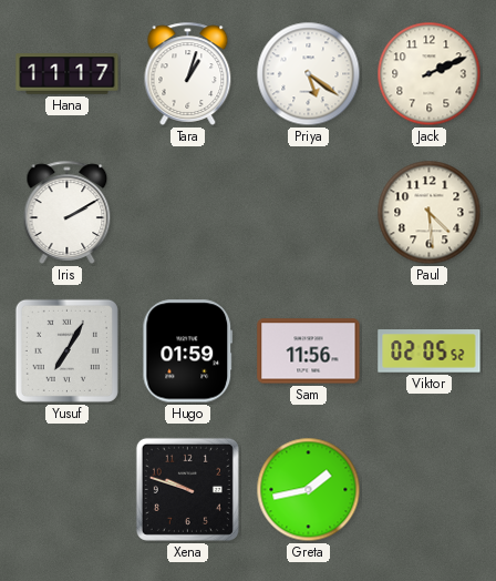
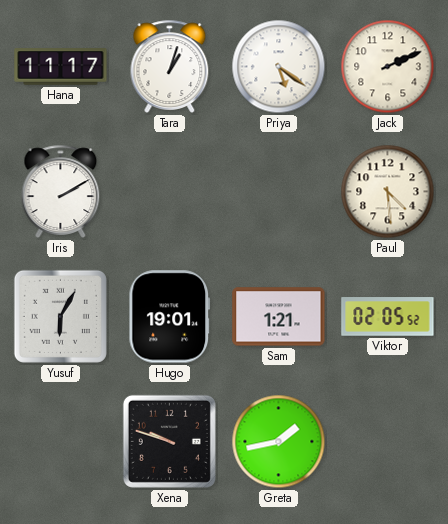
Yusuf: 7:05 -> 6:05
Hugo: 01:59 -> 19:01
Sam: 11:56 -> 1:21
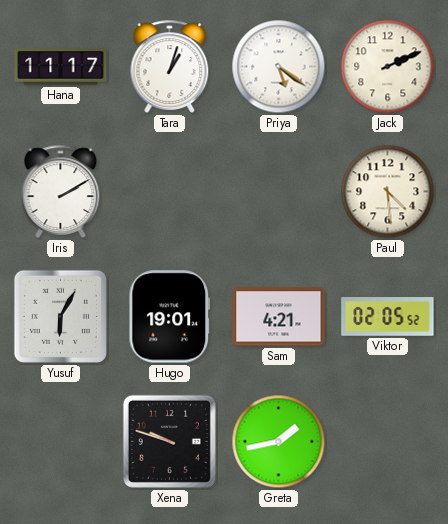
Sam: 1:21 -> 4:21
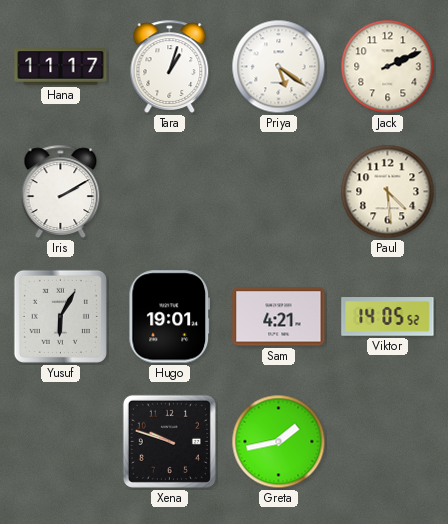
Viktor: 02:05 -> 14:05
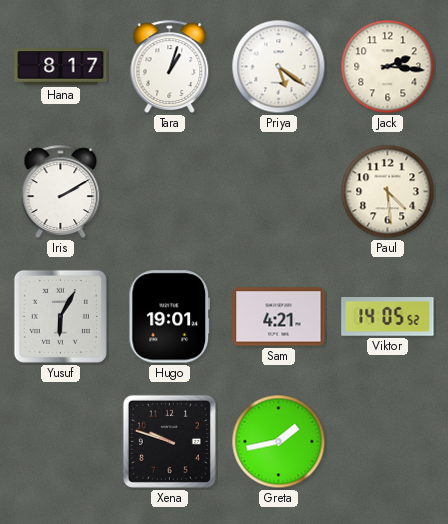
Hana: 11:17 -> 8:17
Jack: 2:11 -> 2:16
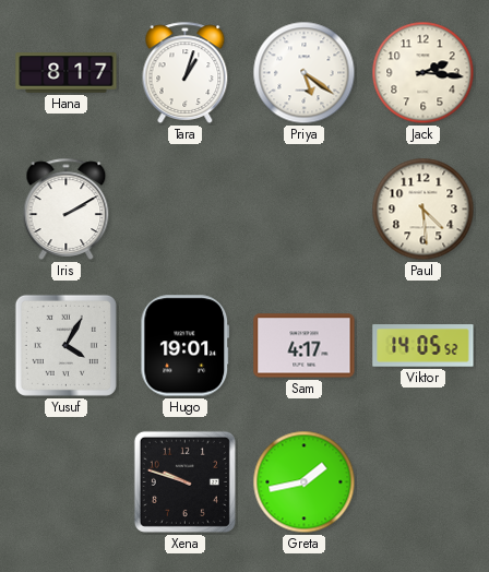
Yusuf: 6:05 -> 4:05
Sam: 4:21 -> 4:17
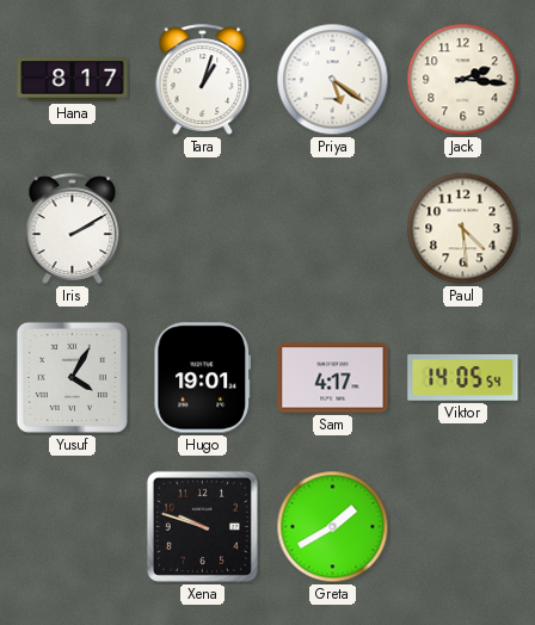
Viktor: 14:05:52 -> 14:05:54
Greta: 1:43 -> 1:40
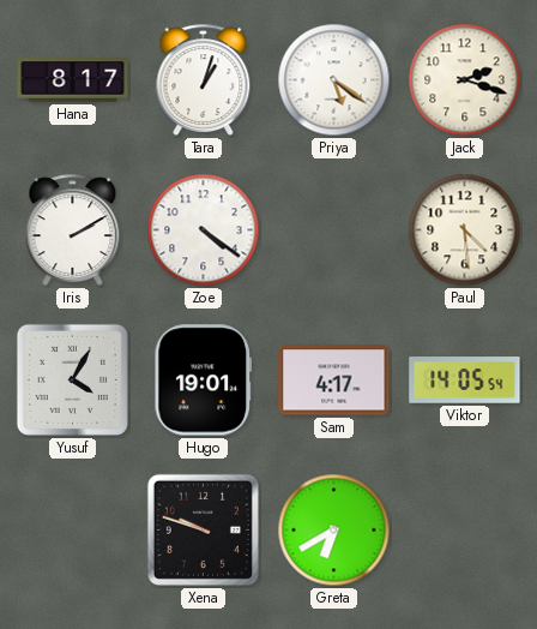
Jack: 2:16 -> 2:18
Zoe: none -> 4:21
Greta: 1:40 -> 6:40
